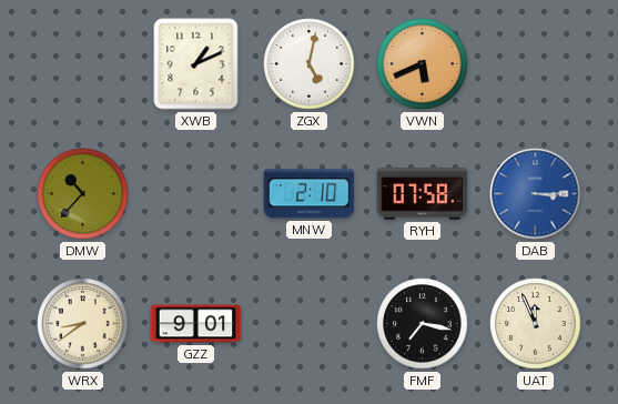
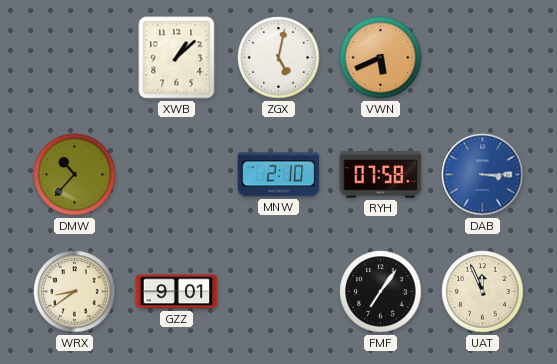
XWB: 1:11 -> 1:08
FMF: 7:17 -> 7:06
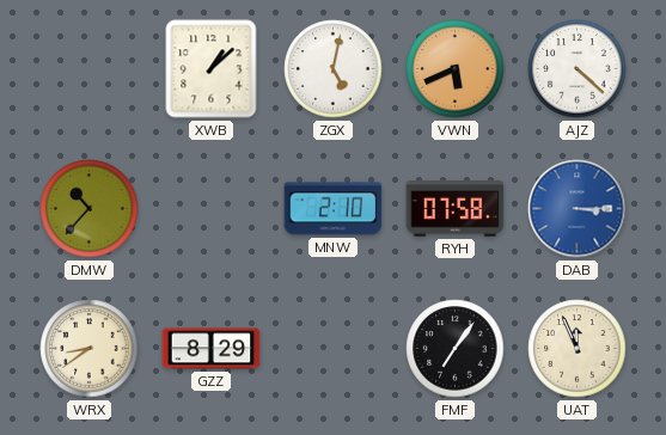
AJZ: none -> 4:22
GZZ: 9:01 -> 8:29
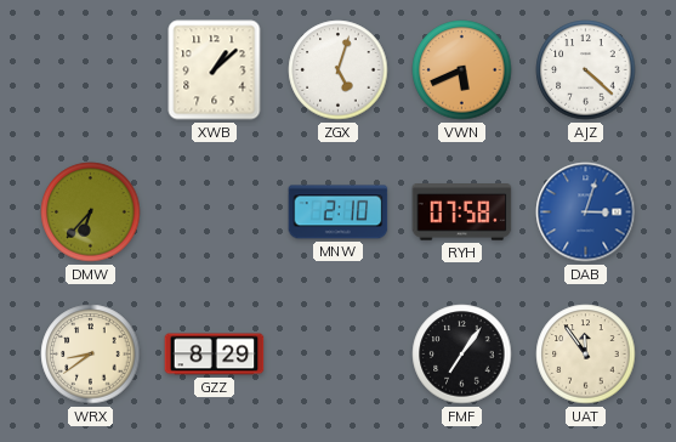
ZGX: 5:02 -> 5:03
DMW: 10:37 -> 6:37
DAB: 3:15 -> 3:03
UAT: 11:56 -> 11:54
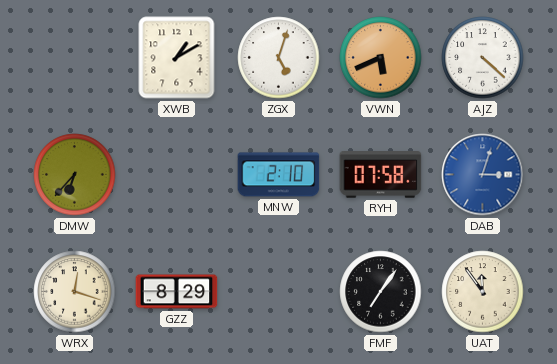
XWB: 1:08 -> 1:10
WRX: 8:39 -> 12:18
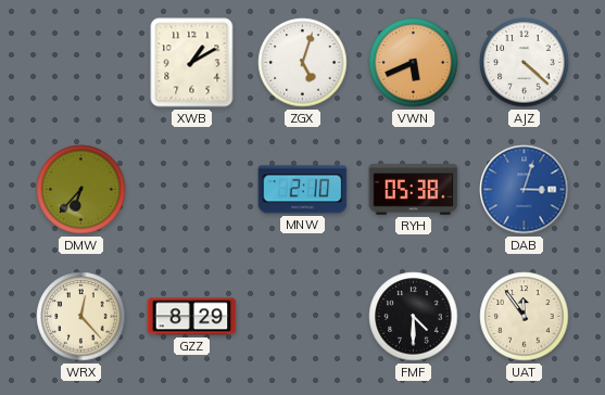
RYH: 07:58 -> 05:38
WRX: 12:18 -> 12:23
FMF: 7:06 -> 4:30
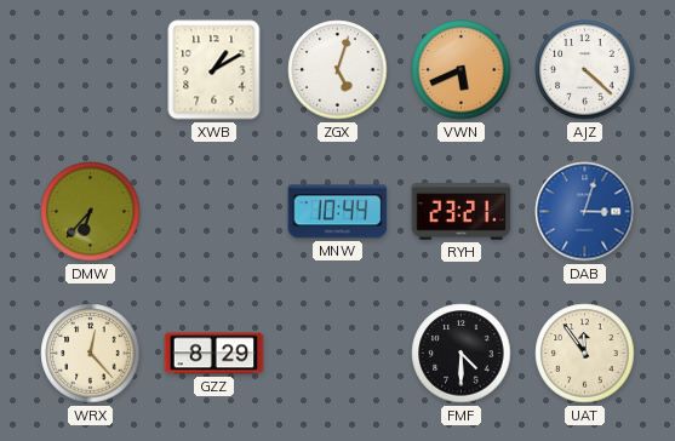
MNW: 2:10 -> 10:44
RYH: 05:38 -> 23:21
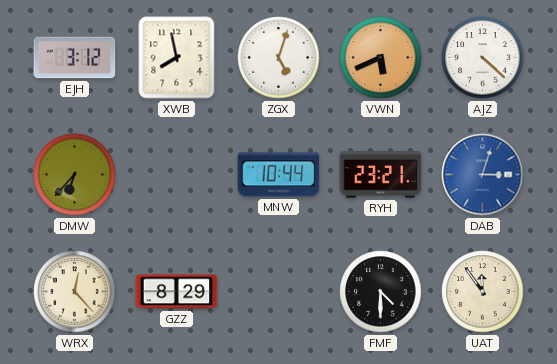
EJH: none -> 3:12
XWB: 1:10 -> 7:58
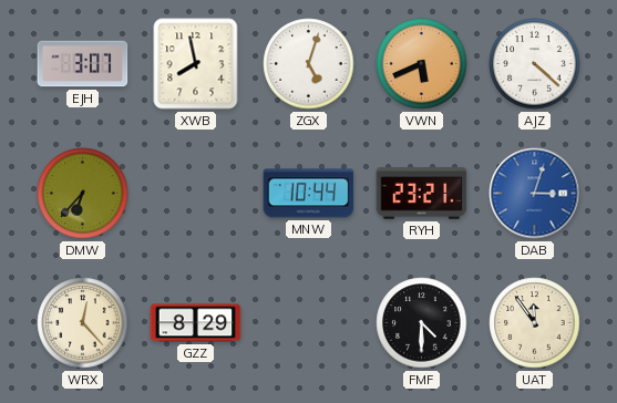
EJH: 3:12 -> 3:07
